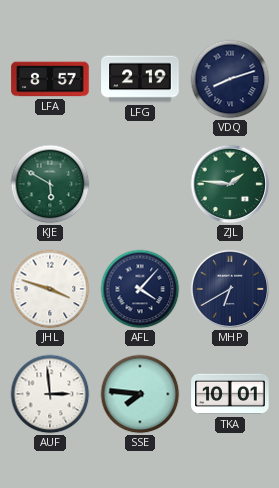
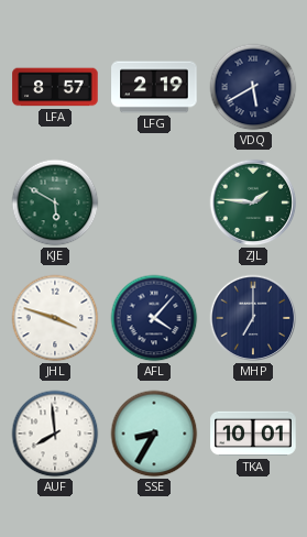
VDQ: 8:12 -> 5:40
MHP: 6:40 -> 7:00
AUF: 2:59 -> 7:59
SSE: 7:46 -> 8:35
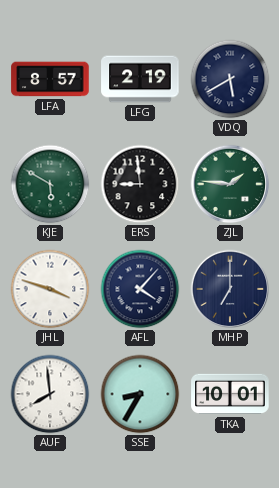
ERS: none -> 8:59
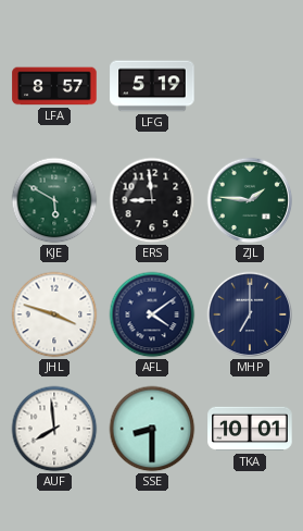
LFG: 2:19 -> 5:19
VDQ: 5:40 -> none
AFL: 4:07 -> 4:09
SSE: 8:35 -> 8:30
